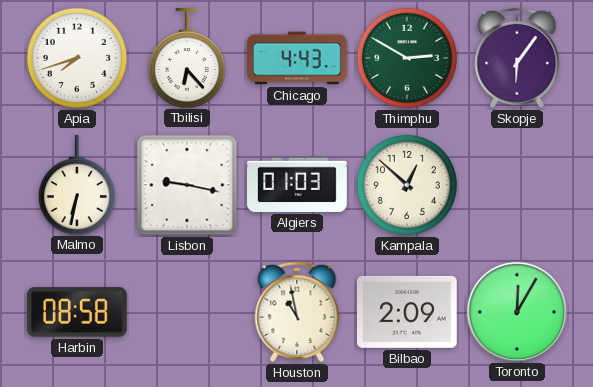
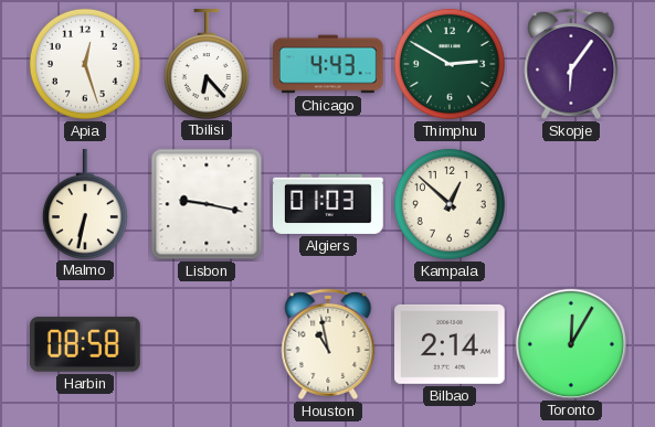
Apia: 7:42 -> 12:27
Bilbao: 2:09 -> 2:14
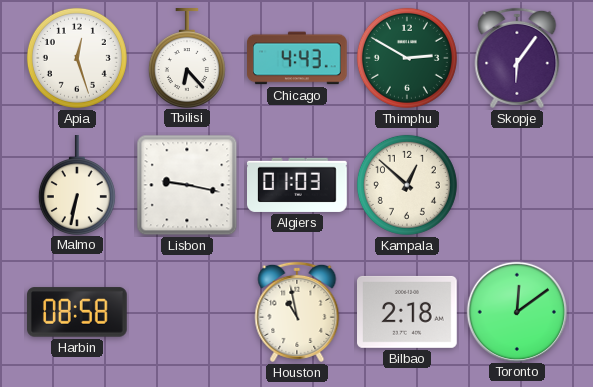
Bilbao: 2:14 -> 2:18
Toronto: 12:05 -> 12:09
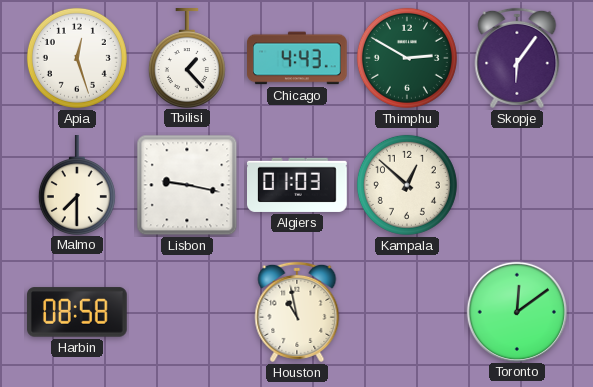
Tbilisi: 6:23 -> 1:23
Malmo: 6:32 -> 7:30
Bilbao: 2:18 -> none
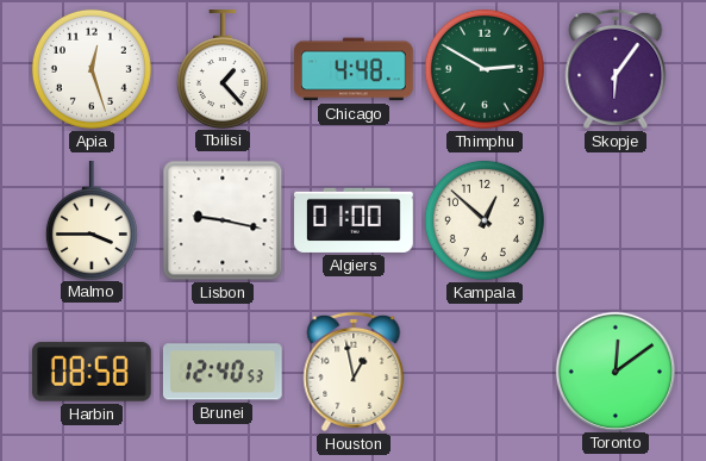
Chicago: 4:43 -> 4:48
Malmo: 7:30 -> 3:45
Algiers: 01:03 -> 01:00
Brunei: none -> 12:40
Houston: 10:58 -> 12:58
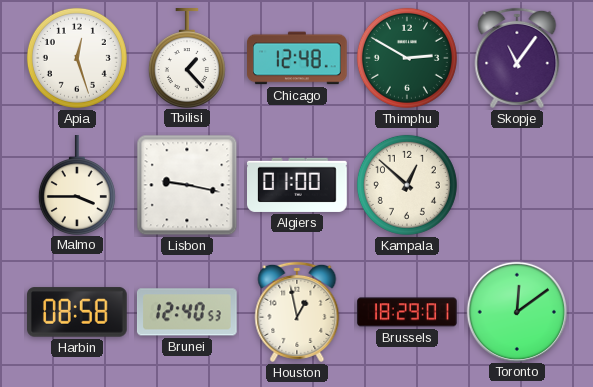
Chicago: 4:48 -> 12:48
Skopje: 6:06 -> 11:06
Brussels: none -> 18:29
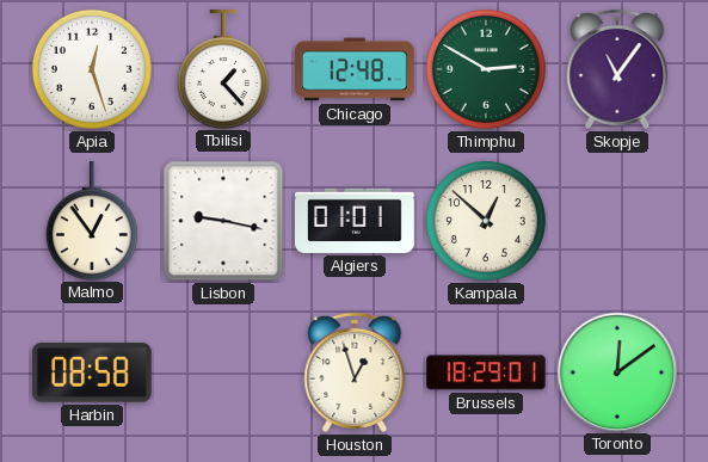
Malmo: 3:45 -> 12:54
Algiers: 01:00 -> 01:01
Brunei: 12:40 -> none
Houston: 12:58 -> 12:57
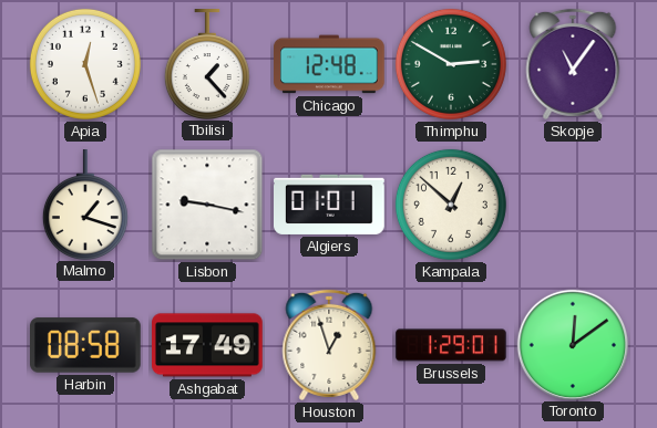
Malmo: 12:54 -> 1:18
Ashgabat: none -> 17:49
Brussels: 18:29 -> 1:29
